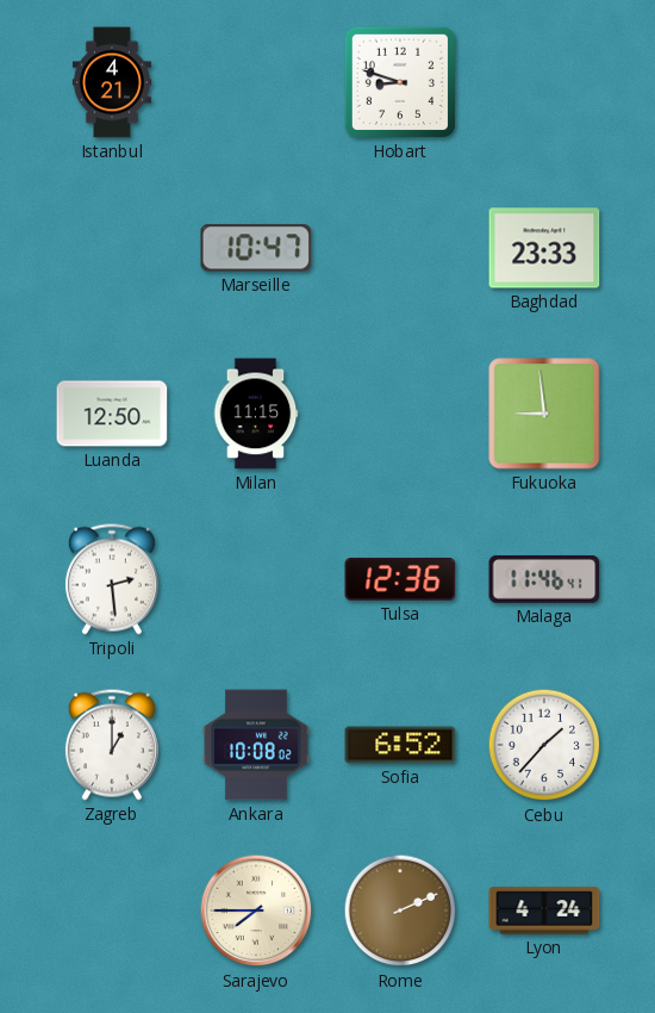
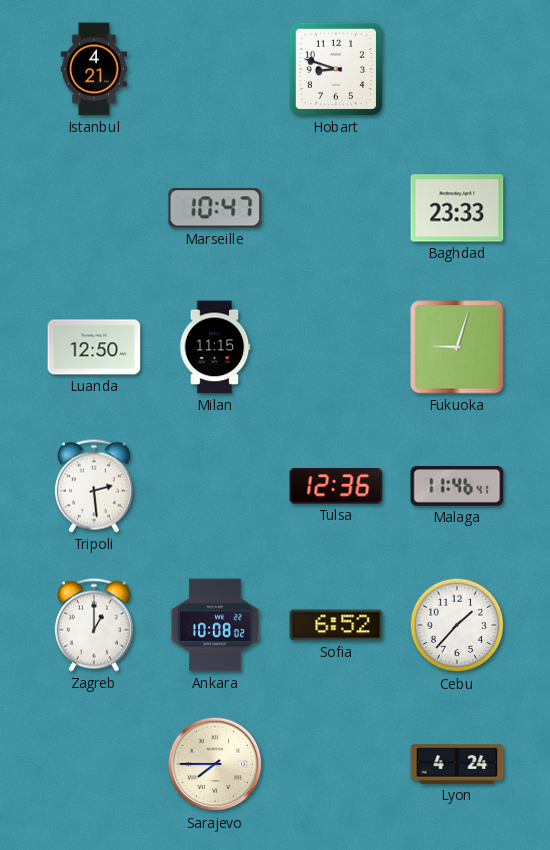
Fukuoka: 8:59 -> 9:03
Rome: 2:11 -> none
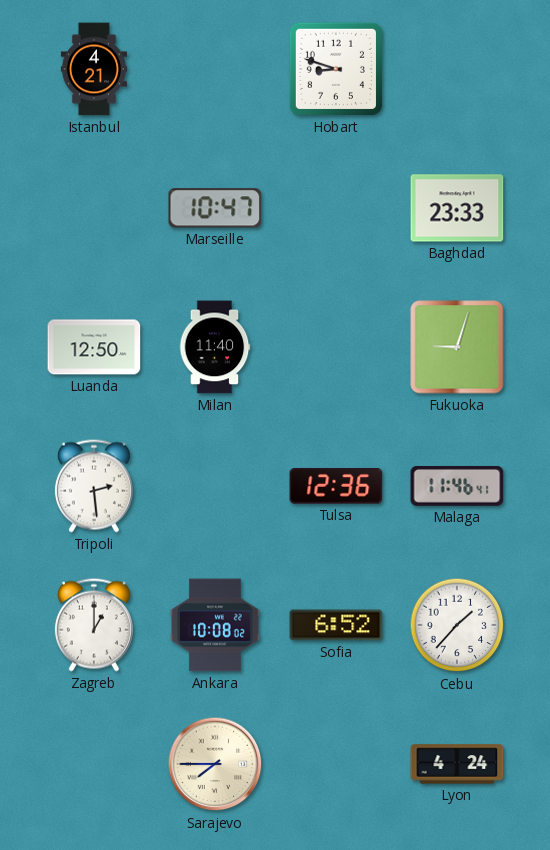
Milan: 11:15 -> 11:40
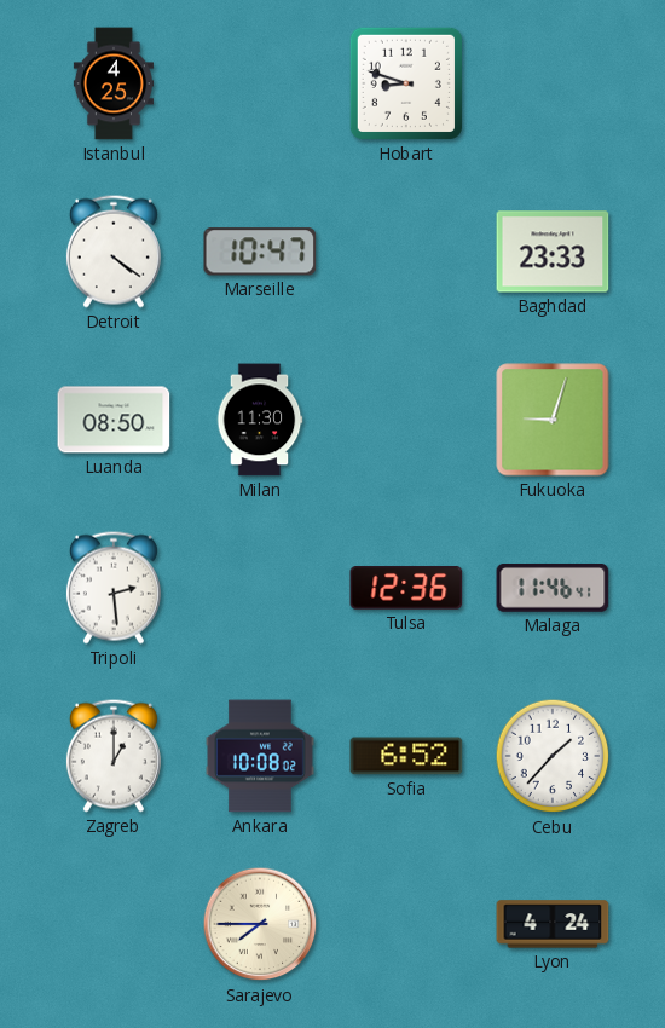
Istanbul: 4:21 -> 4:25
Detroit: none -> 4:21
Luanda: 12:50 -> 08:50
Milan: 11:40 -> 11:30
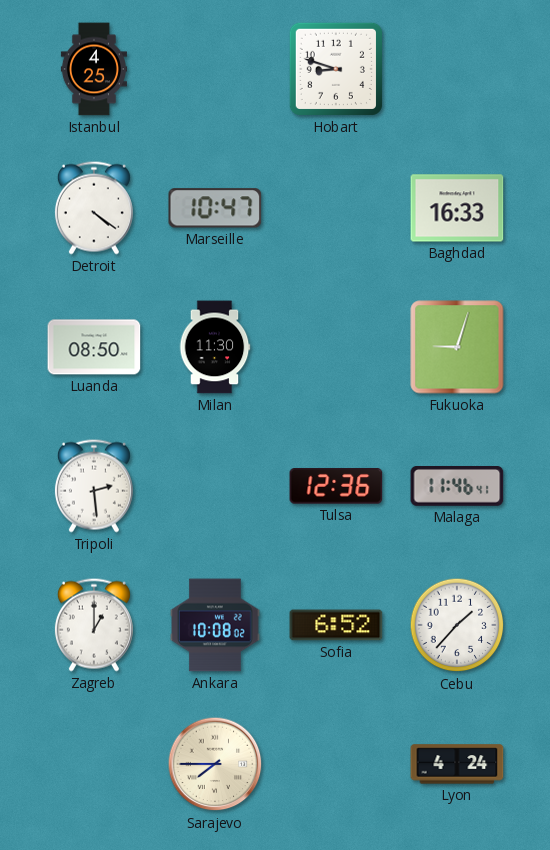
Baghdad: 23:33 -> 16:33
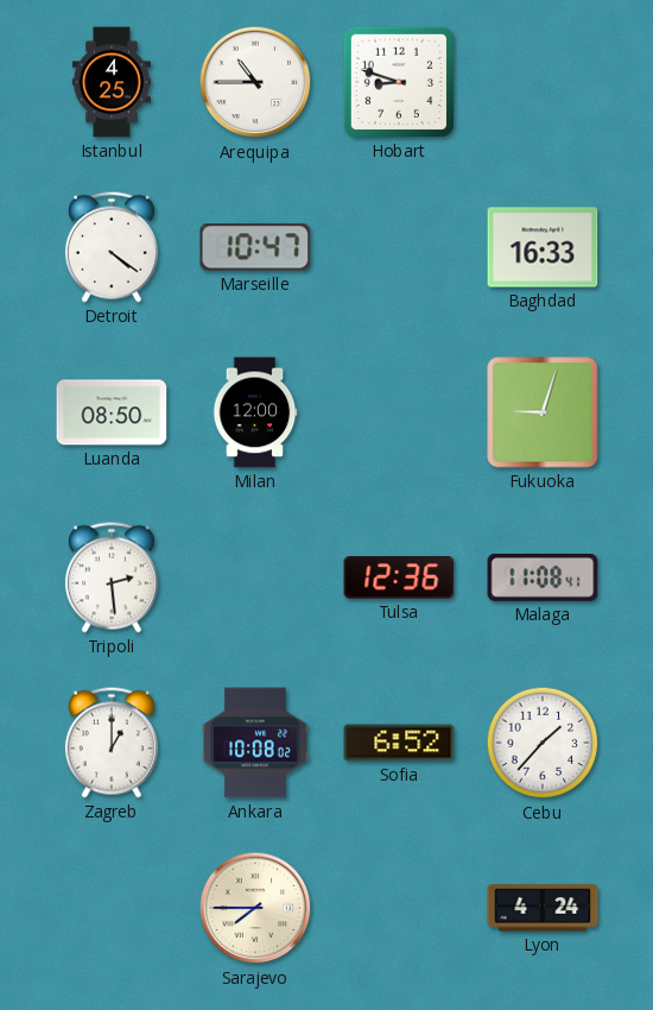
Arequipa: none -> 10:45
Milan: 11:30 -> 12:00
Malaga: 11:46 -> 11:08
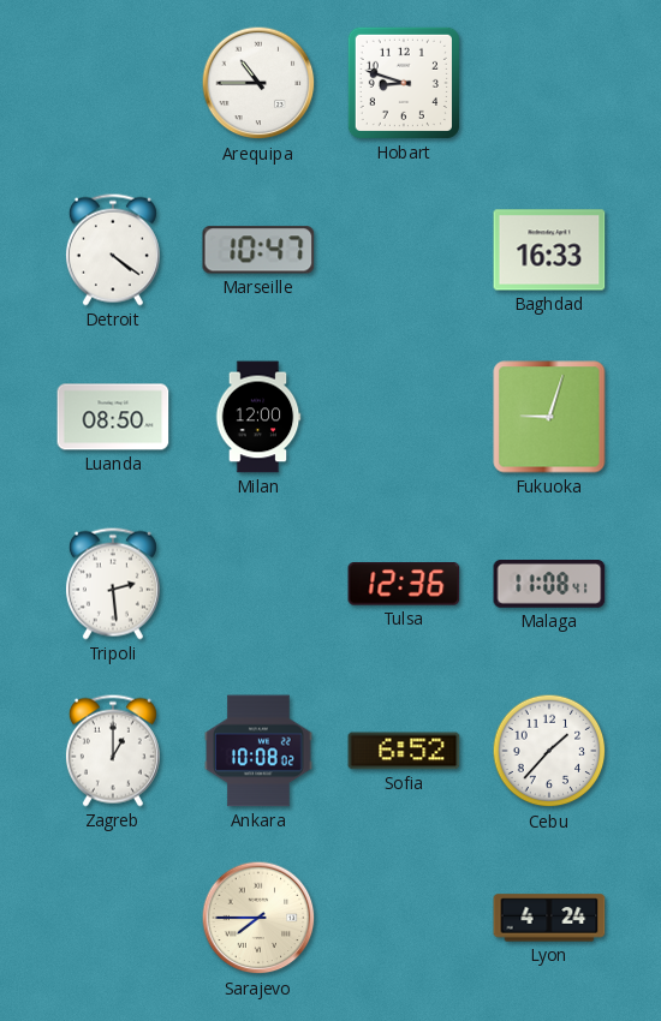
Istanbul: 4:25 -> none
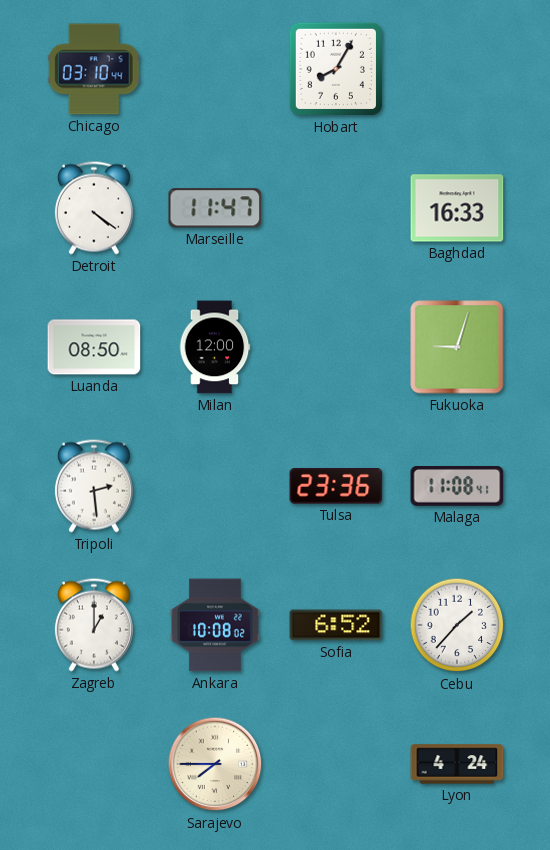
Chicago: none -> 03:10
Arequipa: 10:45 -> none
Hobart: 8:48 -> 8:05
Marseille: 10:47 -> 11:47
Tulsa: 12:36 -> 23:36
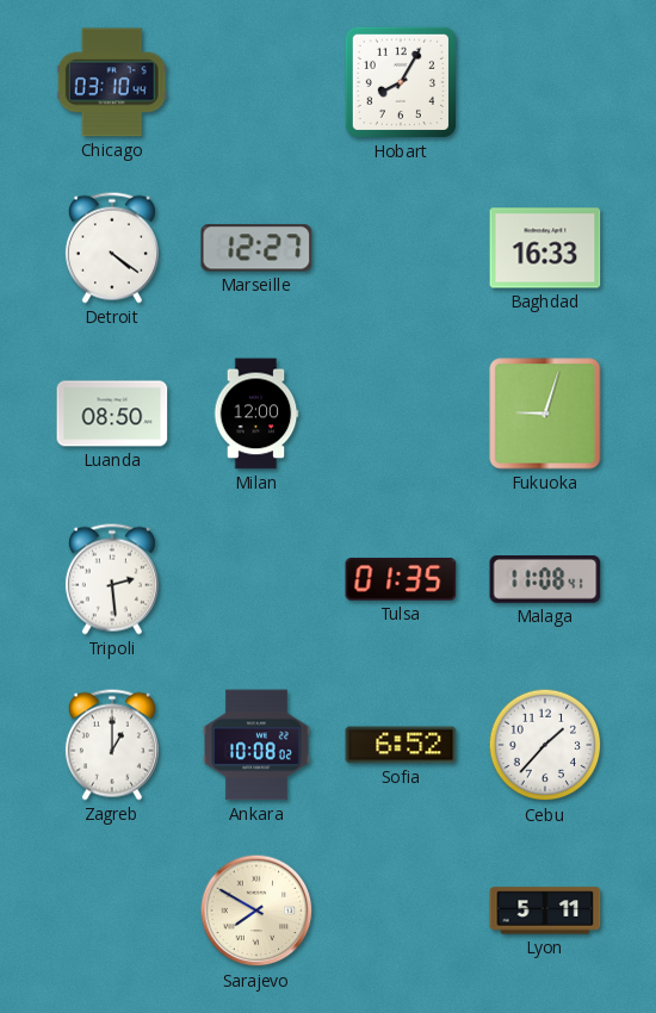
Marseille: 11:47 -> 12:27
Tulsa: 23:36 -> 01:35
Sarajevo: 7:45 -> 7:50
Lyon: 4:24 -> 5:11
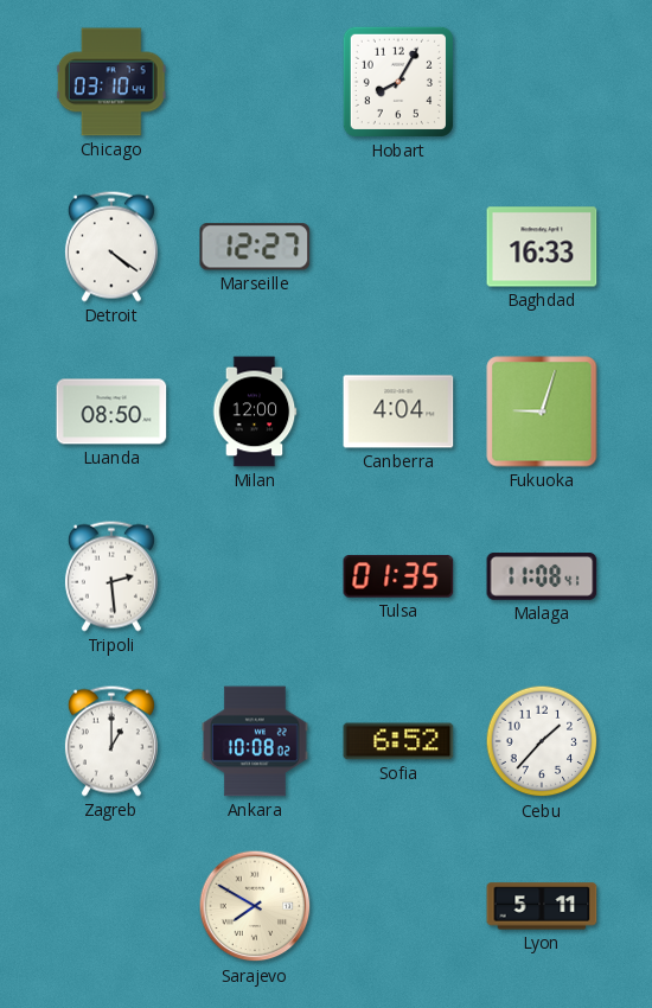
Canberra: none -> 4:04
